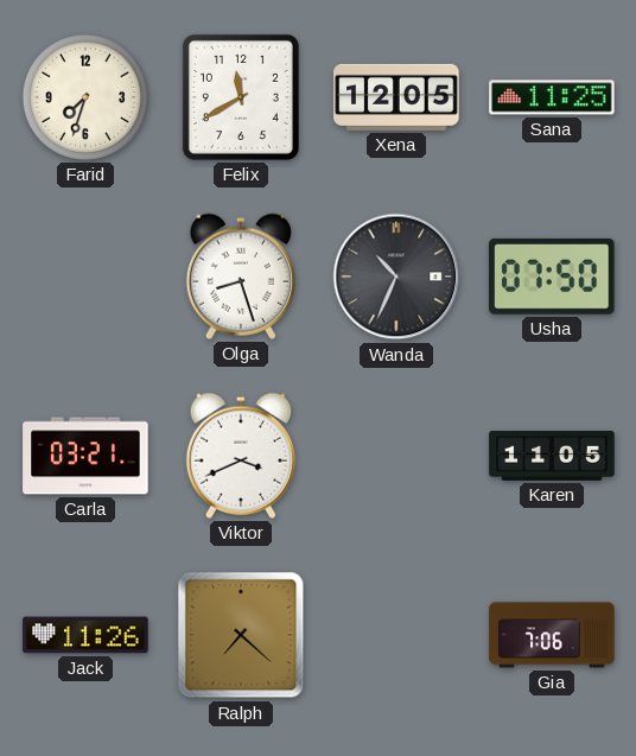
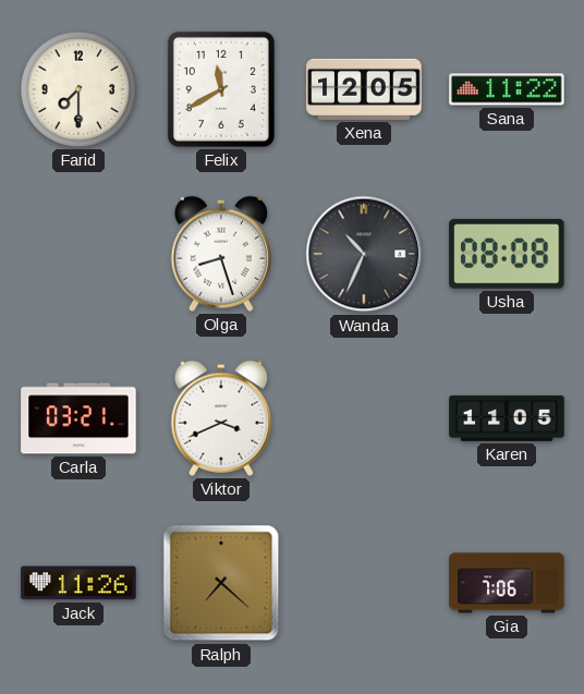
Farid: 7:33 -> 7:30
Sana: 11:25 -> 11:22
Usha: 07:50 -> 08:08
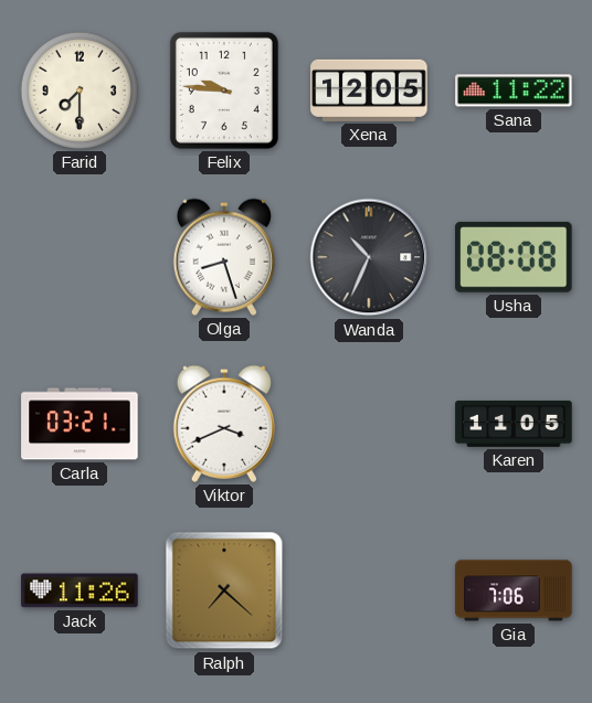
Felix: 11:40 -> 9:46
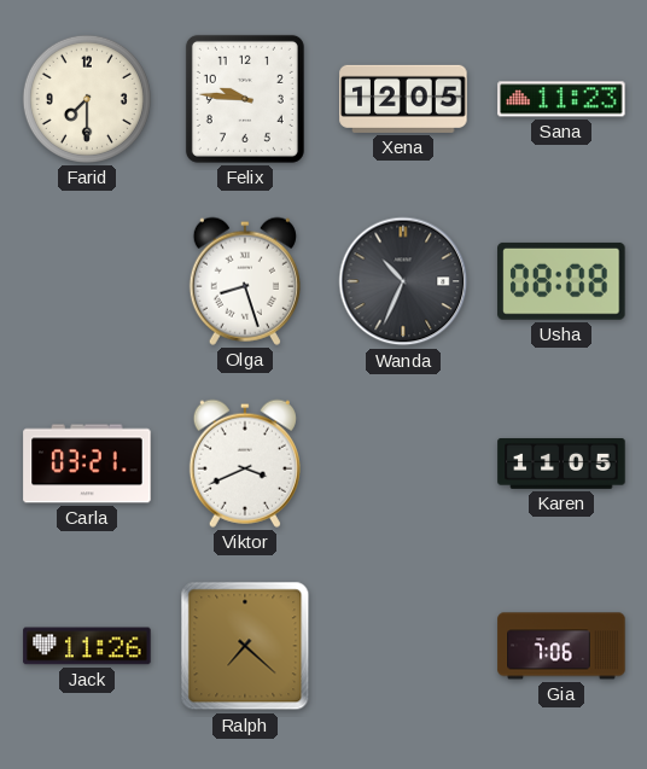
Sana: 11:22 -> 11:23
